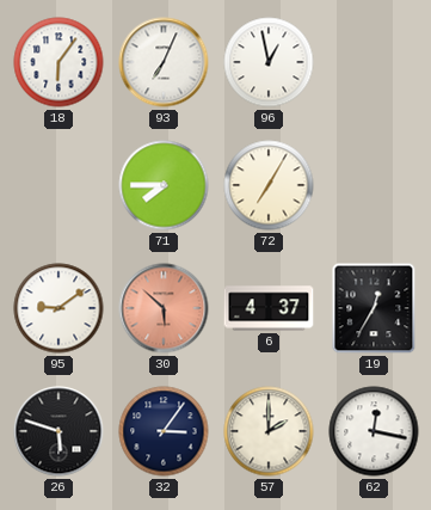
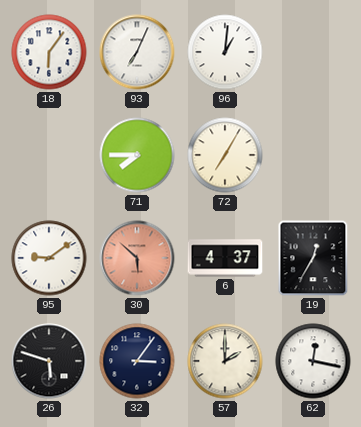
96: 12:58 -> 1:01
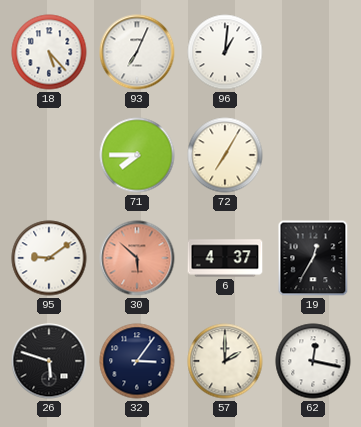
18: 6:06 -> 5:23
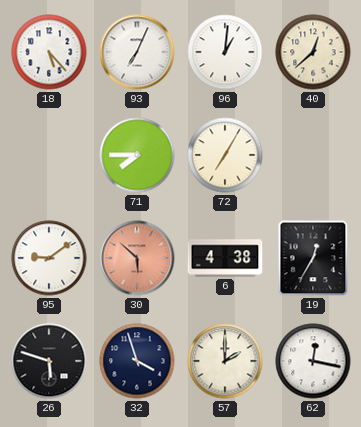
40: none -> 12:38
6: 4:37 -> 4:38
32: 3:06 -> 3:57
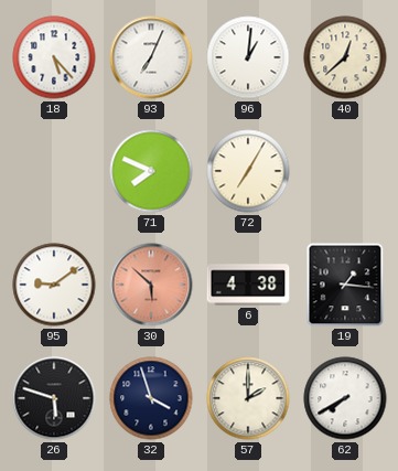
71: 7:45 -> 7:49
19: 12:35 -> 1:16
62: 12:17 -> 7:40
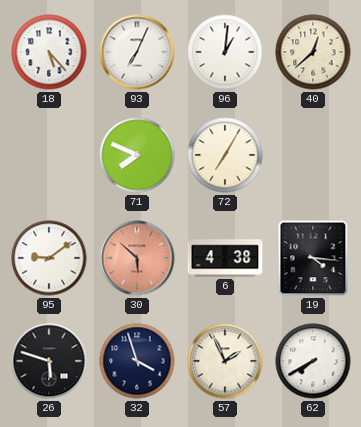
19: 1:16 -> 4:16
57: 2:00 -> 1:56
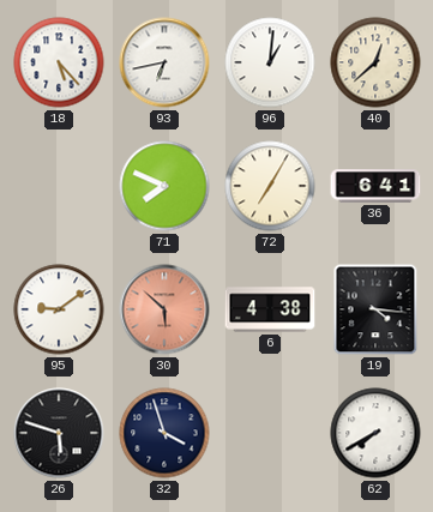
93: 7:04 -> 6:43
36: none -> 6:41
57: 1:56 -> none
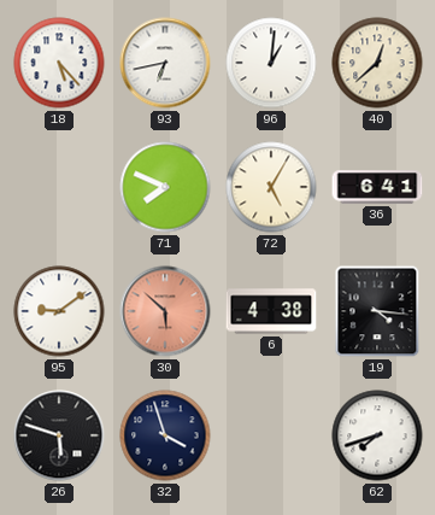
72: 7:05 -> 5:05
62: 7:40 -> 7:42
